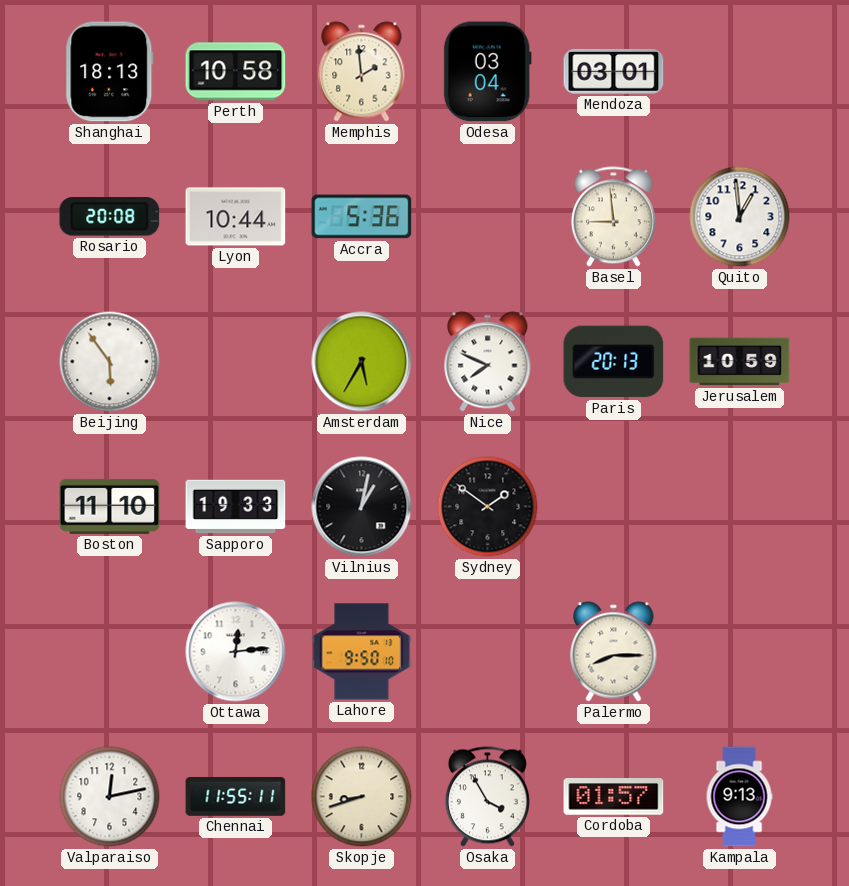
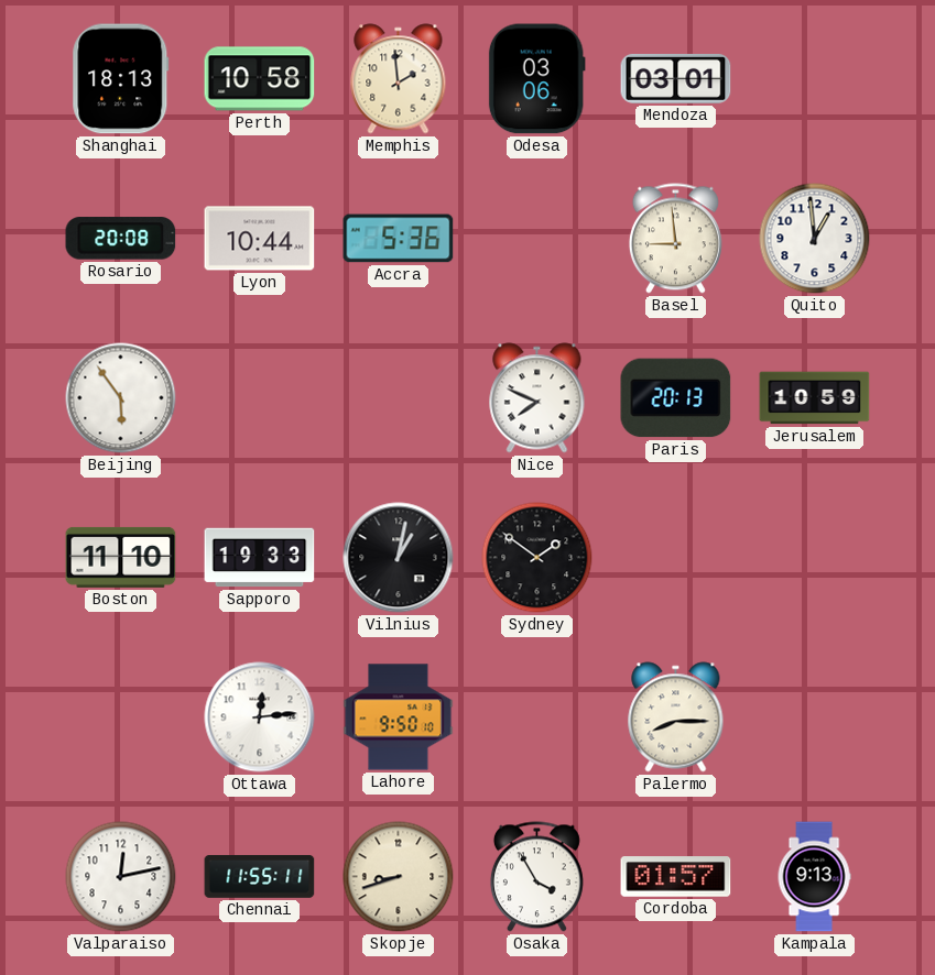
Odesa: 03:04 -> 03:06
Amsterdam: 5:35 -> none
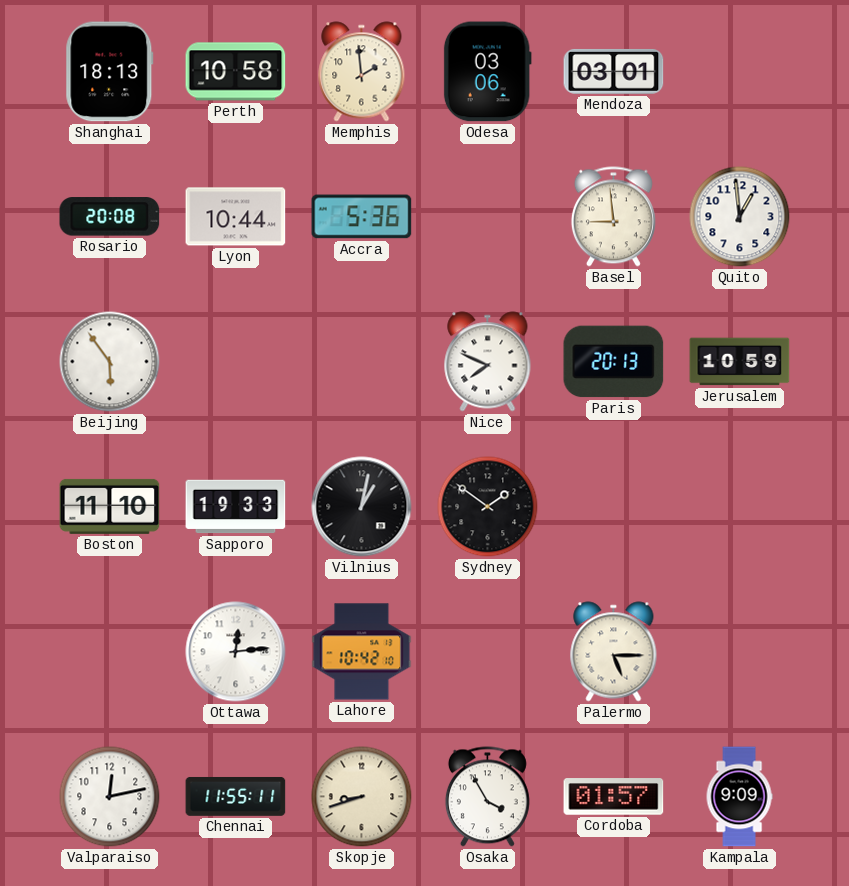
Lahore: 9:50 -> 10:42
Palermo: 8:15 -> 5:15
Kampala: 9:13 -> 9:09
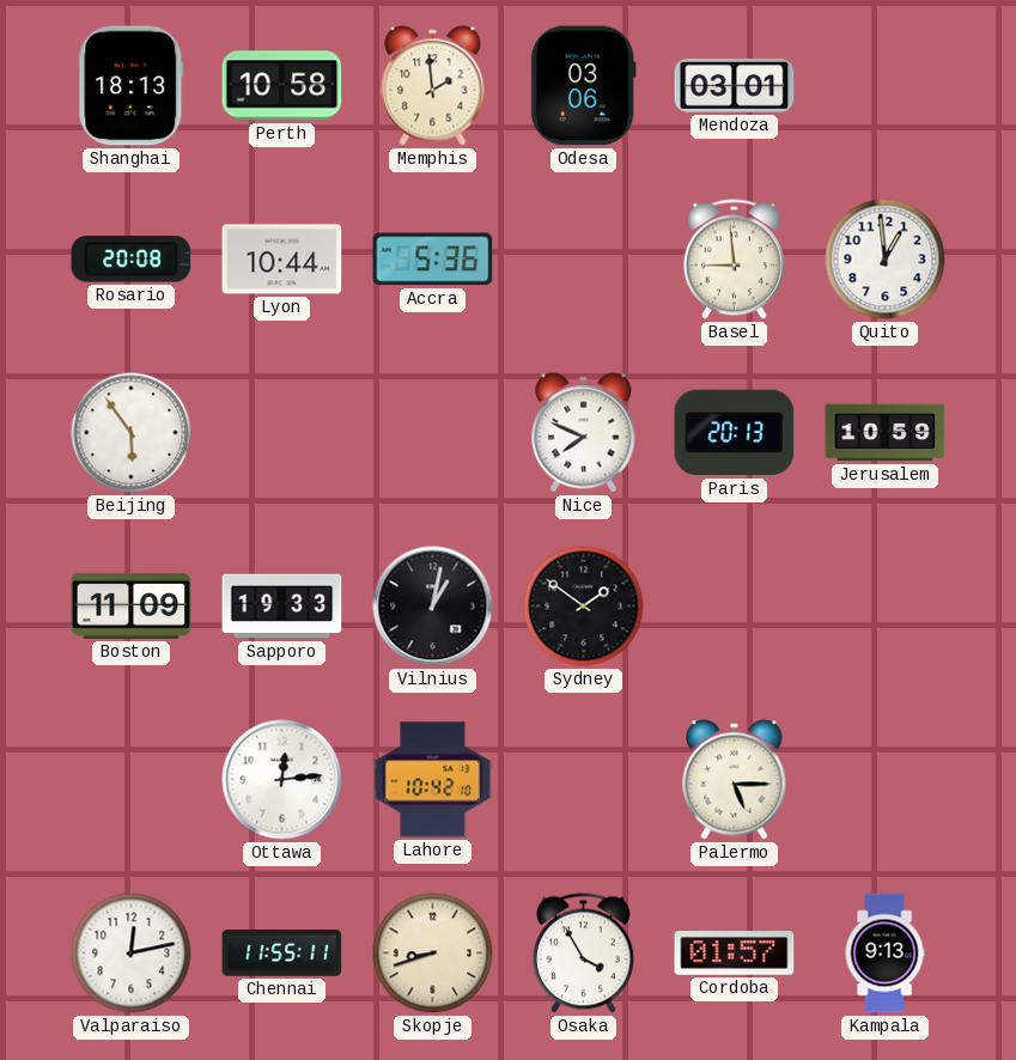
Boston: 11:10 -> 11:09
Kampala: 9:09 -> 9:13
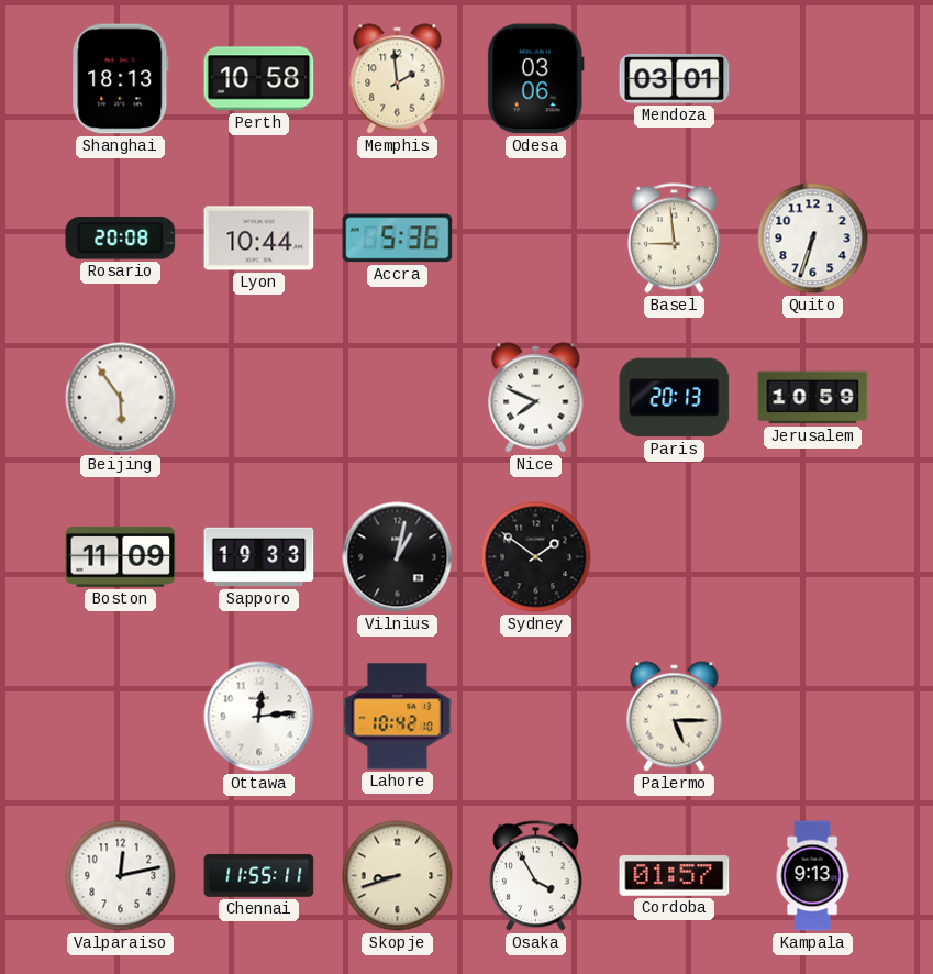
Quito: 12:59 -> 6:33
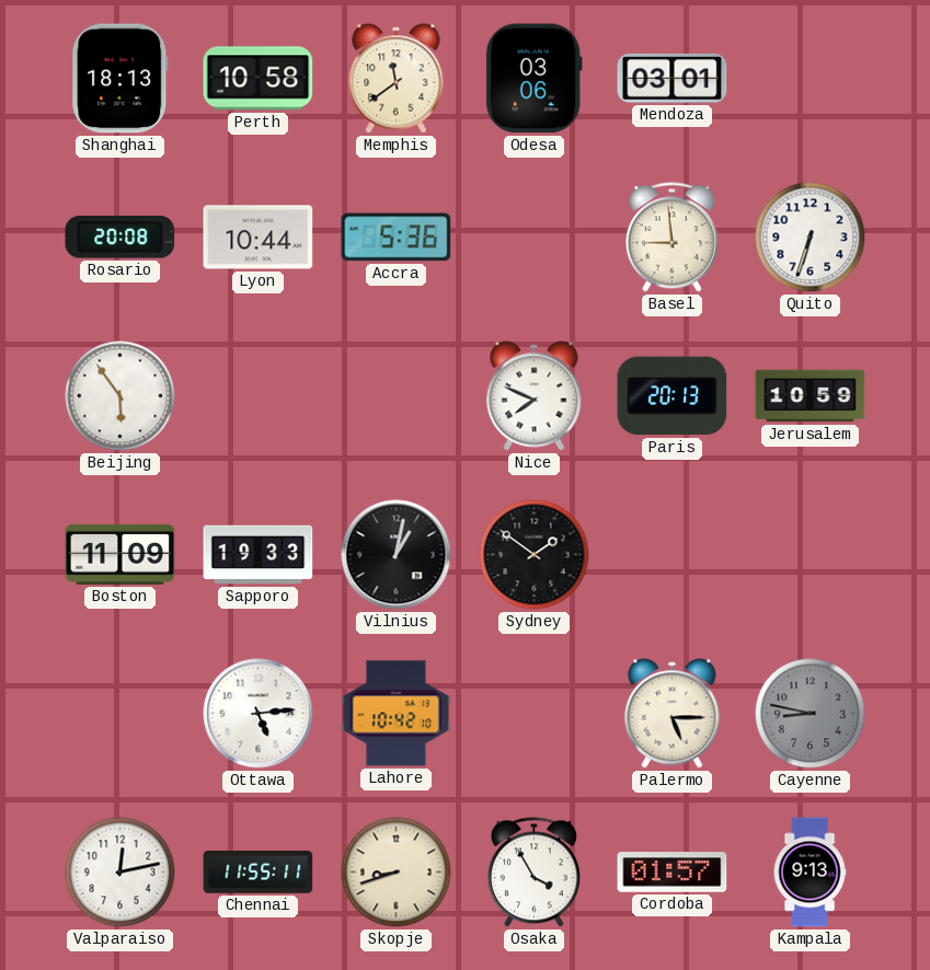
Memphis: 1:59 -> 11:39
Ottawa: 12:14 -> 5:14
Cayenne: none -> 8:47
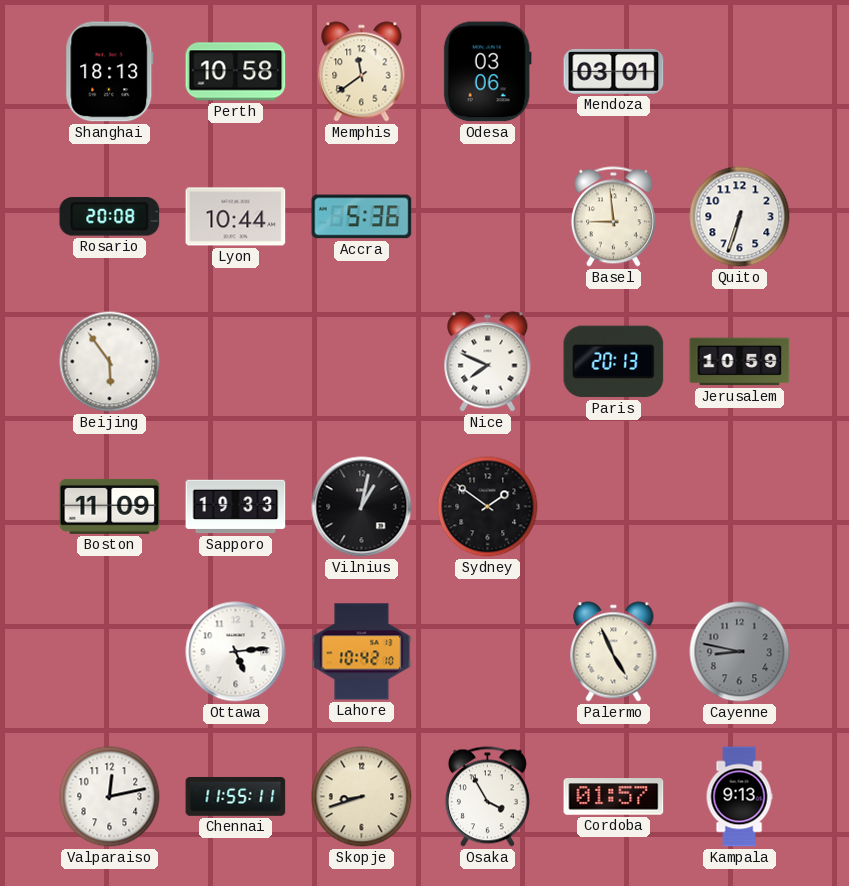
Palermo: 5:15 -> 4:56
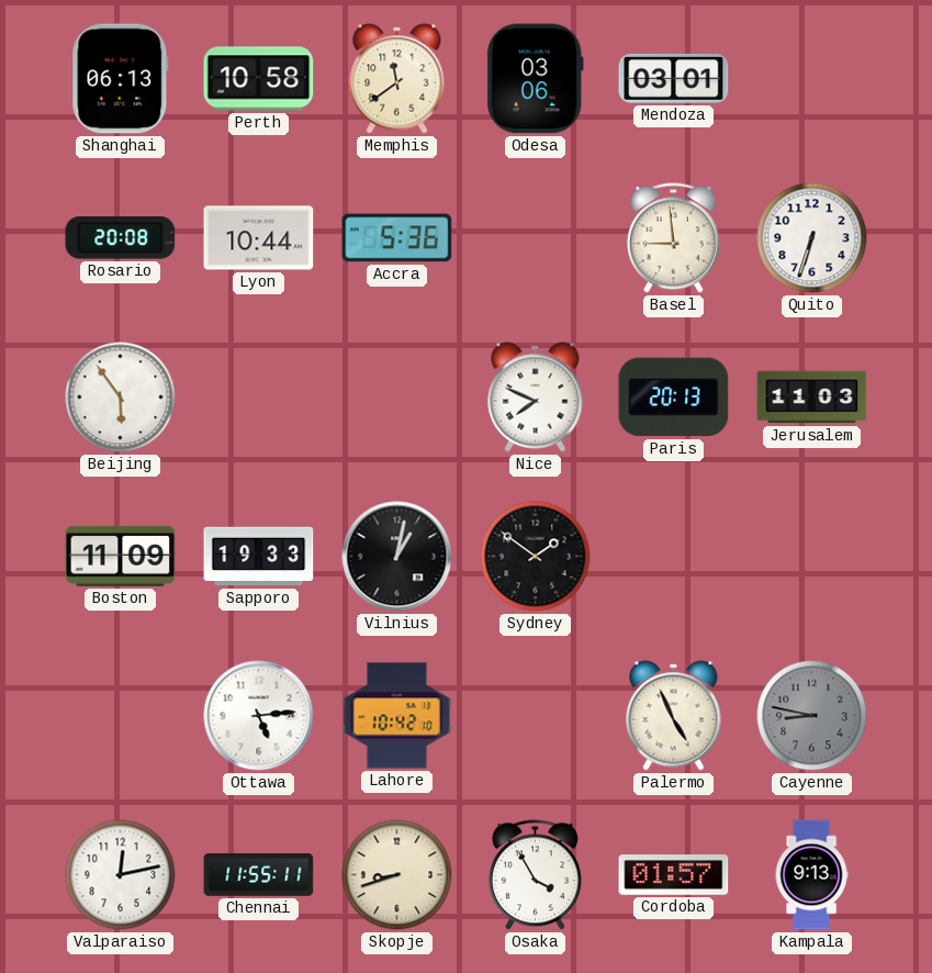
Shanghai: 18:13 -> 06:13
Jerusalem: 10:59 -> 11:03
